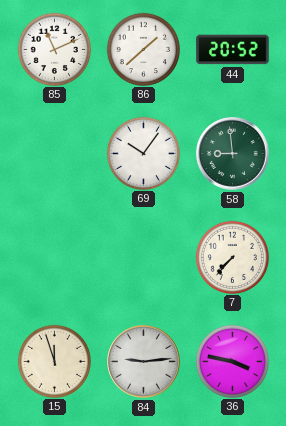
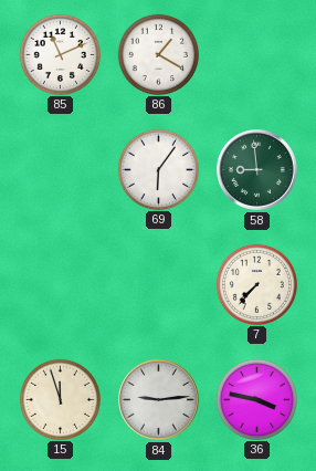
86: 1:38 -> 1:20
44: 20:52 -> none
69: 10:06 -> 6:06
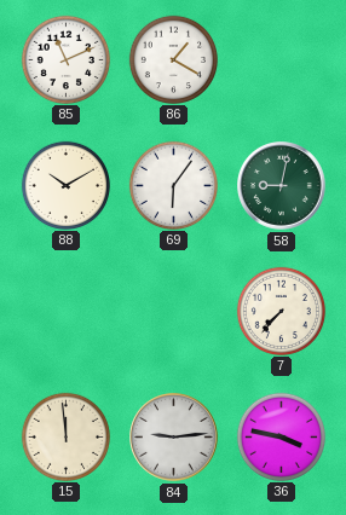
88: none -> 10:10
58: 8:59 -> 9:02
15: 11:57 -> 11:59
